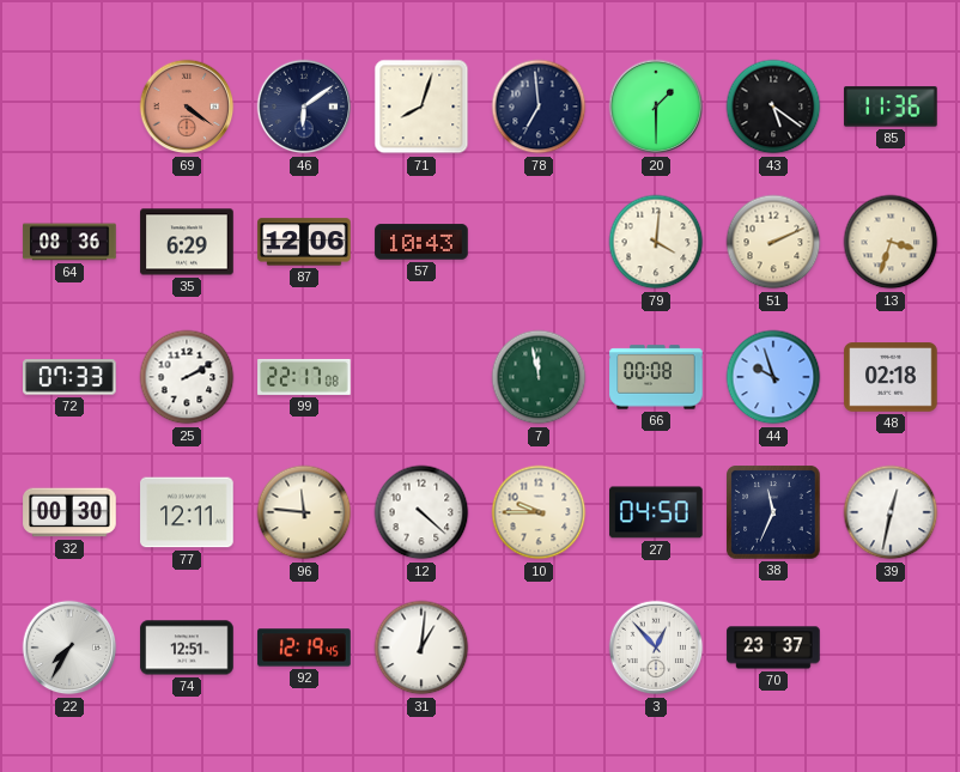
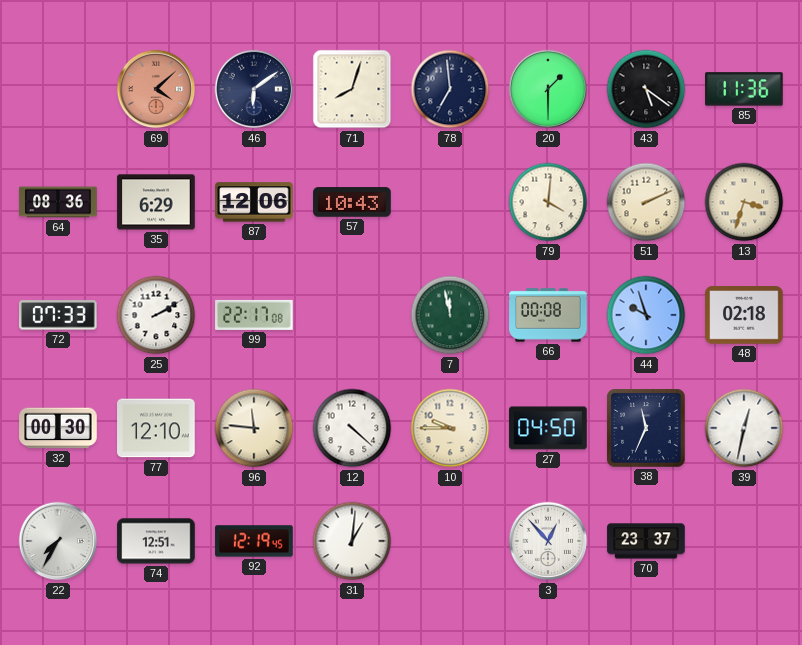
69: 4:21 -> 4:08
77: 12:11 -> 12:10
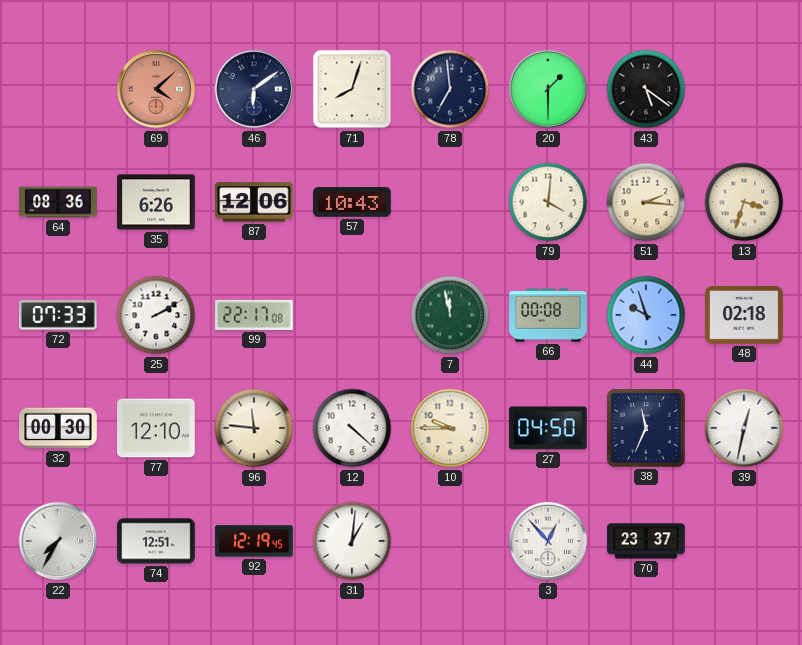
85: 11:36 -> none
35: 6:29 -> 6:26
51: 2:11 -> 2:16
